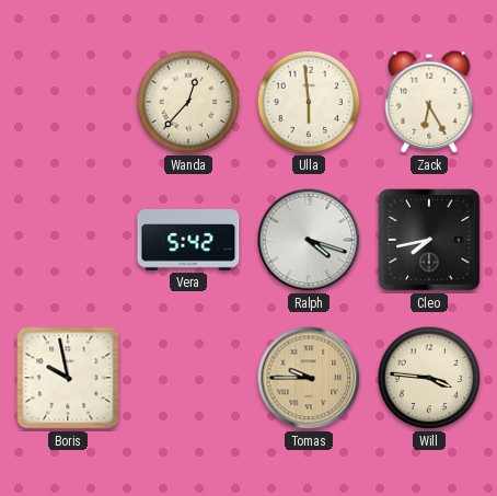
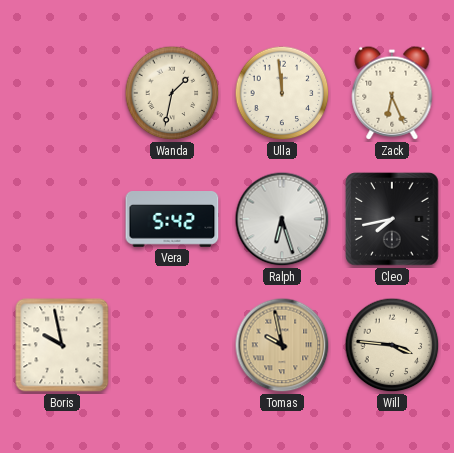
Wanda: 12:37 -> 1:32
Ulla: 5:59 -> 11:59
Zack: 6:25 -> 6:26
Ralph: 4:18 -> 6:27
Tomas: 9:45 -> 9:58
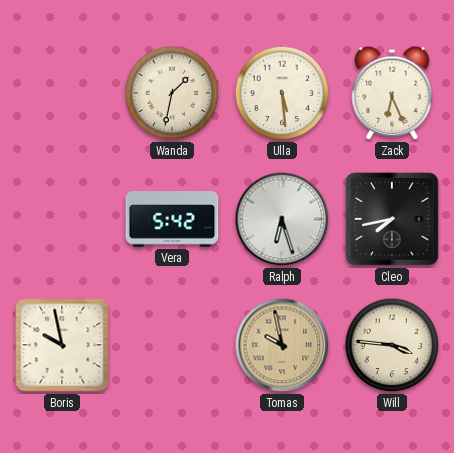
Ulla: 11:59 -> 5:29
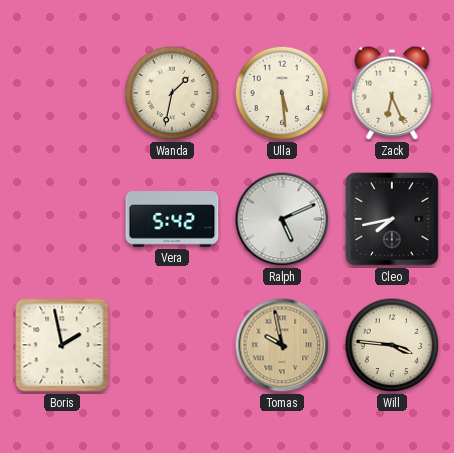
Ralph: 6:27 -> 5:11
Boris: 9:58 -> 1:58
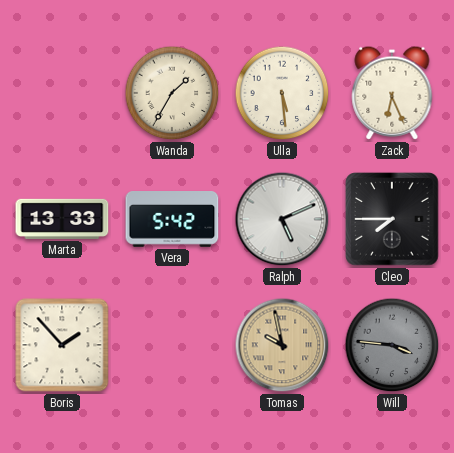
Wanda: 1:32 -> 1:35
Marta: none -> 13:33
Cleo: 7:43 -> 7:45
Boris: 1:58 -> 1:53
Will dial: cream -> grey
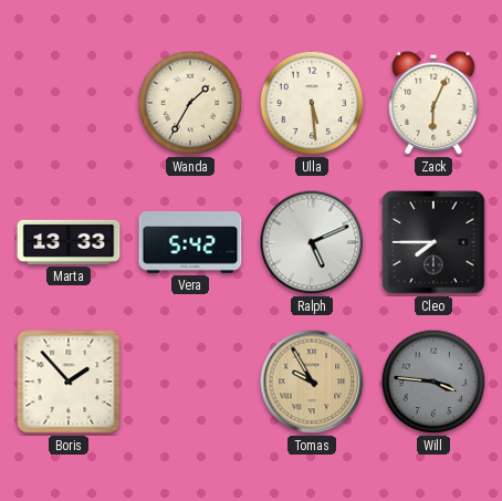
Zack: 6:26 -> 6:04
Tomas: 9:58 -> 9:55
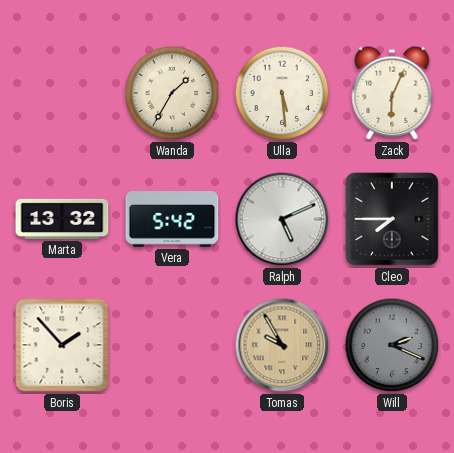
Marta: 13:33 -> 13:32
Will: 3:46 -> 2:19
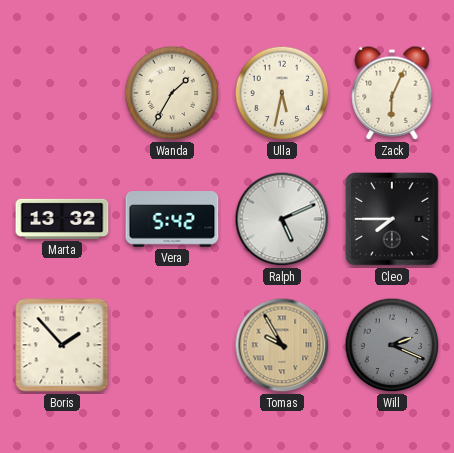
Ulla: 5:29 -> 5:32
